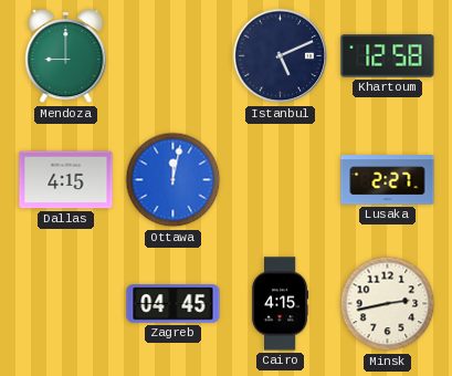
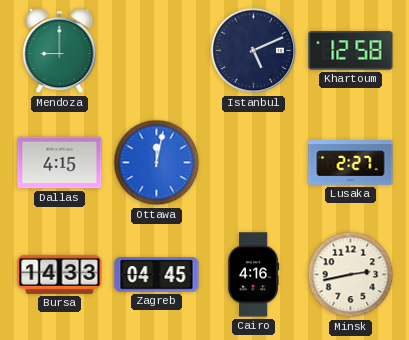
Bursa: none -> 14:33
Cairo: 4:15 -> 4:16
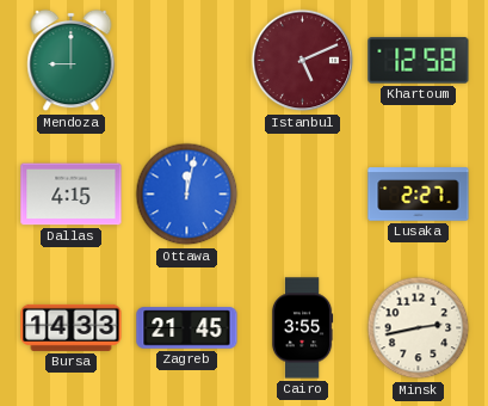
Istanbul dial: navy -> burgundy
Zagreb: 04:45 -> 21:45
Cairo: 4:16 -> 3:55
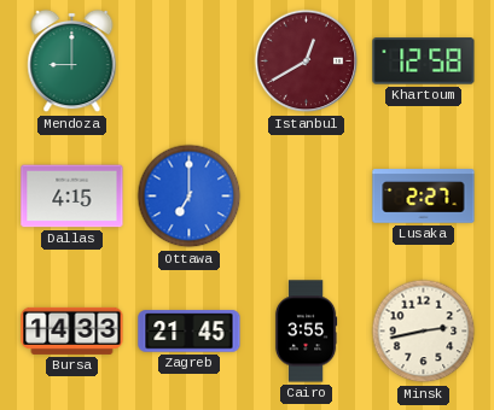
Istanbul: 5:11 -> 12:40
Ottawa: 12:02 -> 7:00
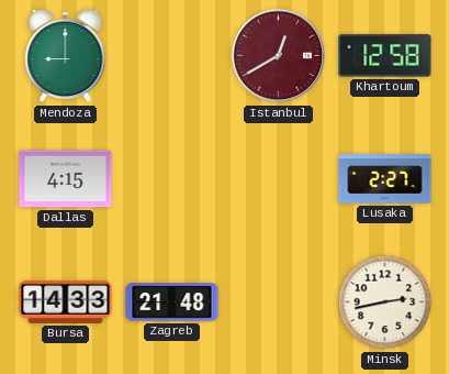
Ottawa: 7:00 -> none
Zagreb: 21:45 -> 21:48
Cairo: 3:55 -> none
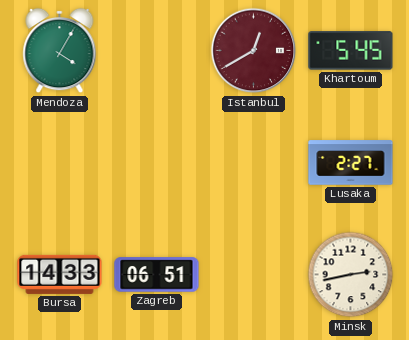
Mendoza: 9:00 -> 4:05
Khartoum: 12:58 -> 5:45
Dallas: 4:15 -> none
Zagreb: 21:48 -> 06:51
